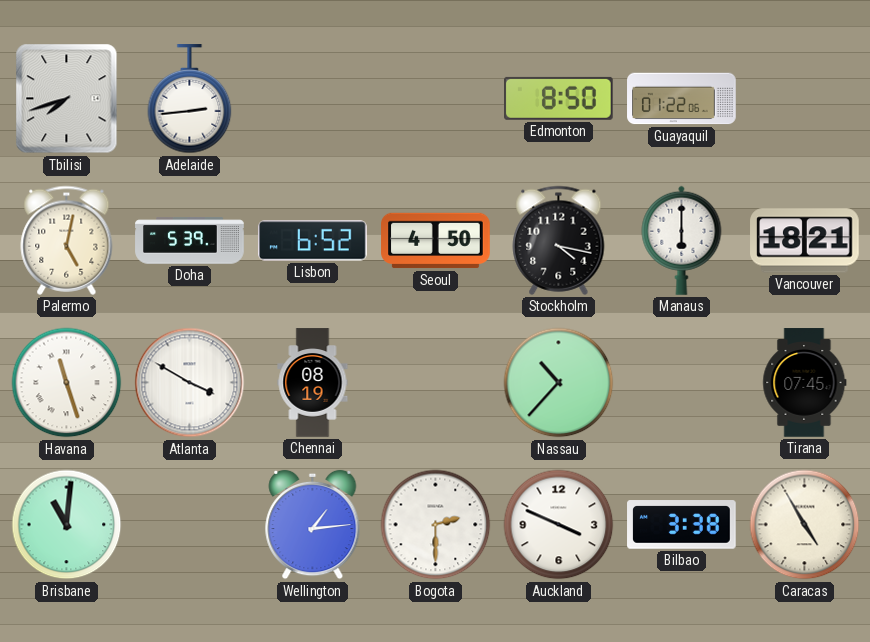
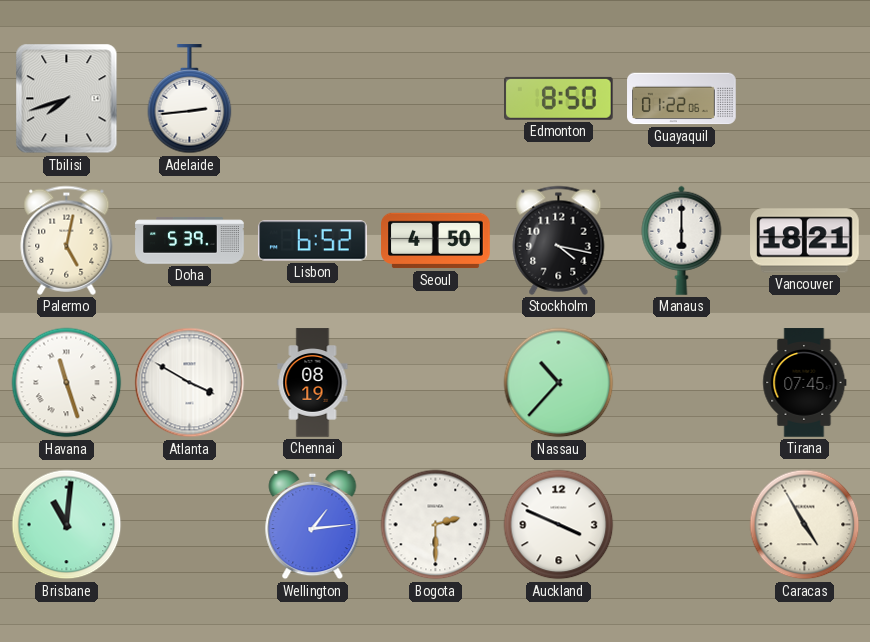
Bilbao: 3:38 -> none
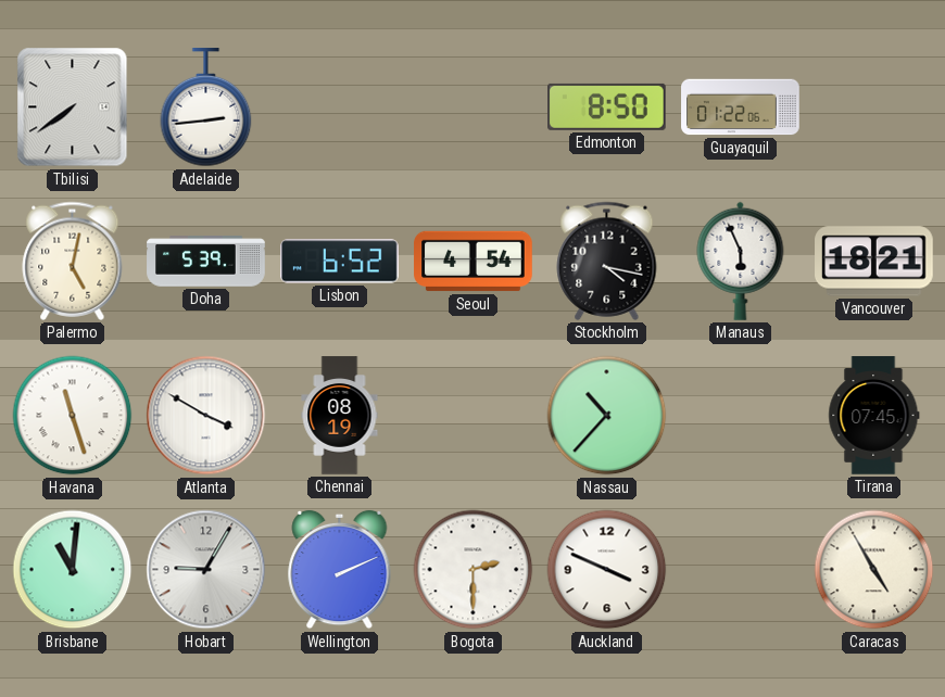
Tbilisi: 7:42 -> 7:39
Seoul: 4:50 -> 4:54
Manaus: 6:00 -> 5:56
Hobart: none -> 9:05
Wellington: 1:14 -> 2:11
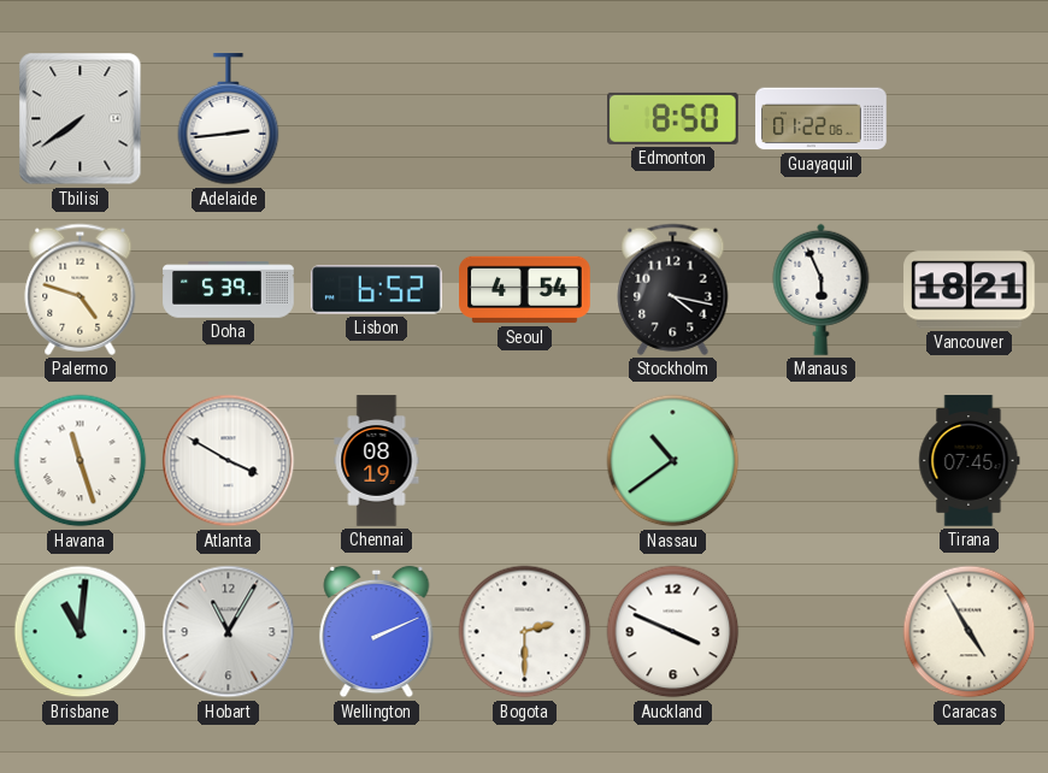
Palermo: 5:02 -> 4:48
Nassau: 10:37 -> 10:39
Hobart: 9:05 -> 11:05
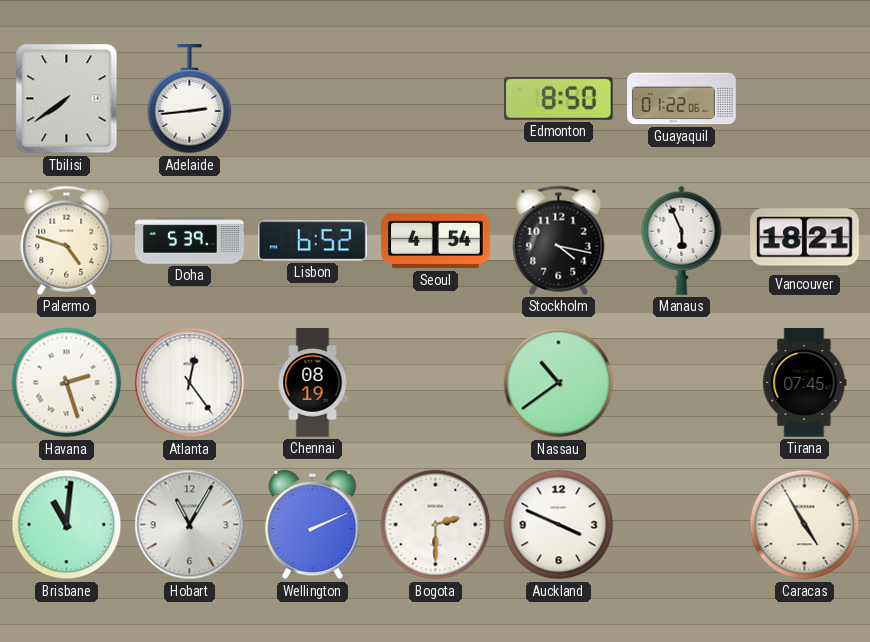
Havana: 11:27 -> 2:27
Atlanta: 3:50 -> 12:24
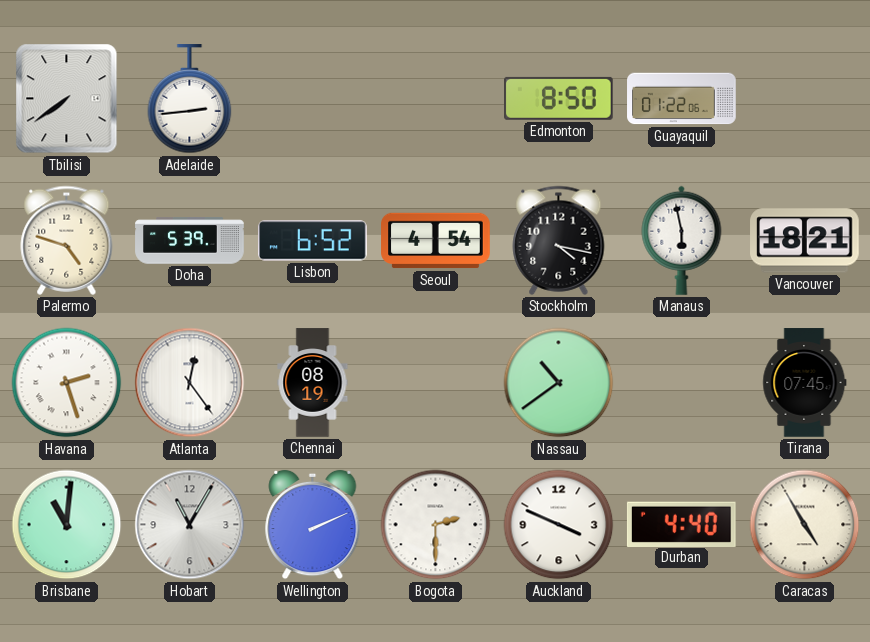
Manaus: 5:56 -> 5:58
Durban: none -> 4:40
